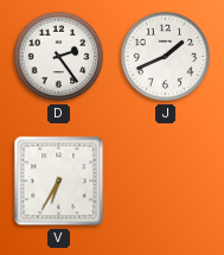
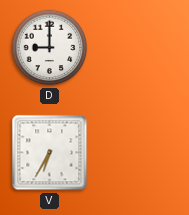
D: 2:24 -> 9:00
J: 1:41 -> none
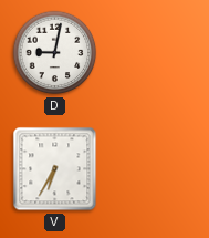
D: 9:00 -> 9:02
